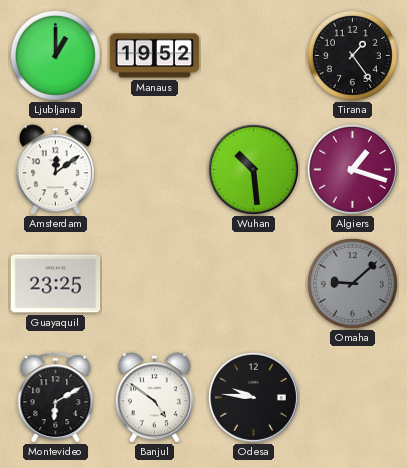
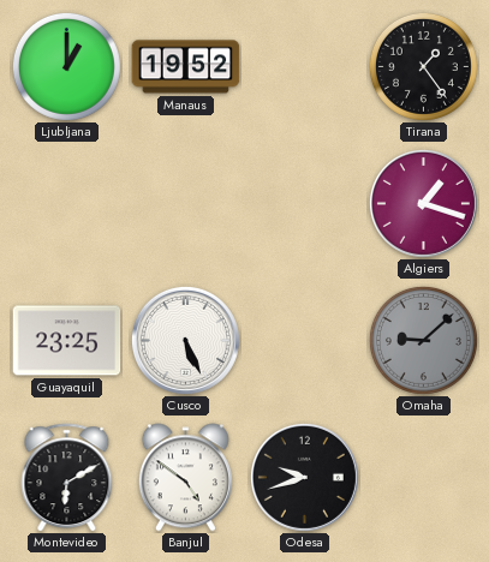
Amsterdam: 12:09 -> none
Wuhan: 10:29 -> none
Cusco: none -> 5:26
Odesa: 9:46 -> 9:42
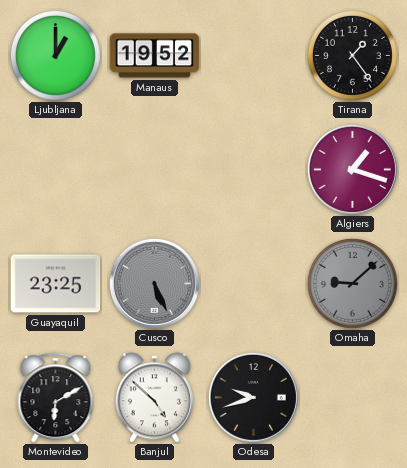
Cusco dial: white -> grey
Banjul: 4:51 -> 4:52
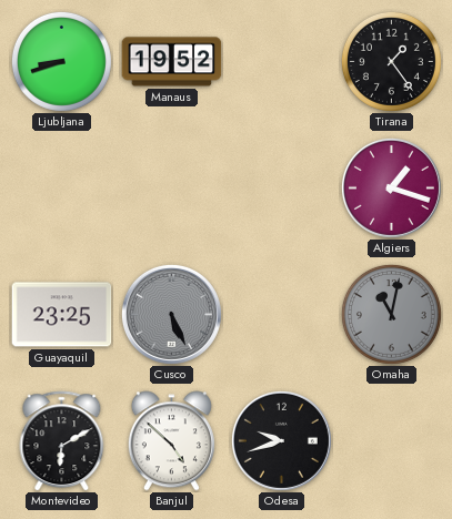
Ljubljana: 1:00 -> 8:42
Omaha: 9:08 -> 11:02
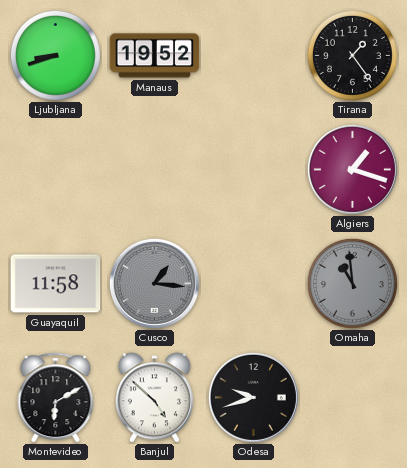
Guayaquil: 23:25 -> 11:58
Cusco: 5:26 -> 1:16
Omaha: 11:02 -> 10:59
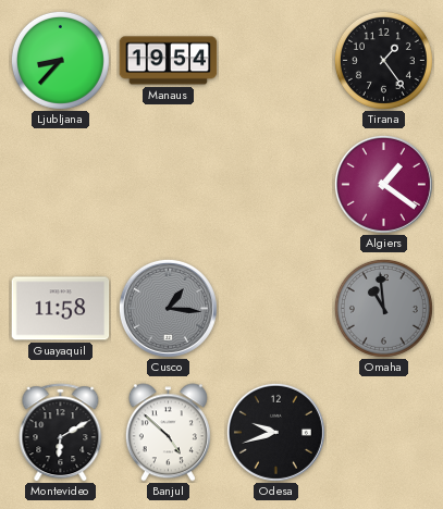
Ljubljana: 8:42 -> 8:37
Manaus: 19:52 -> 19:54
Algiers: 1:18 -> 1:21
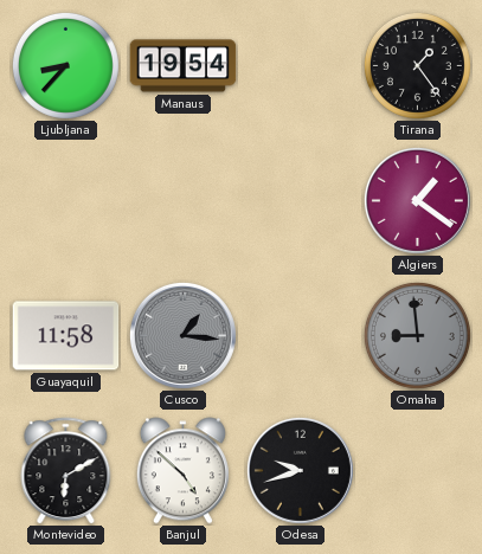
Omaha: 10:59 -> 8:59
